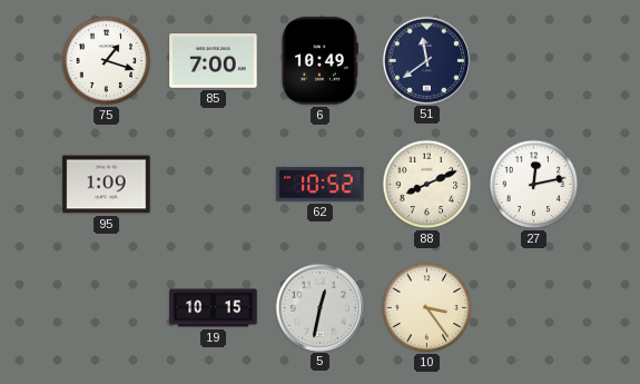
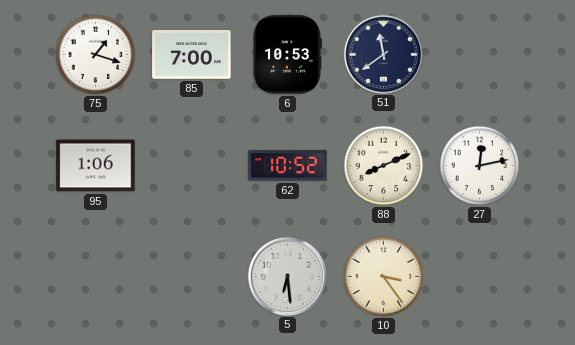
6: 10:49 -> 10:53
95: 1:09 -> 1:06
19: 10:15 -> none
5: 12:32 -> 6:29
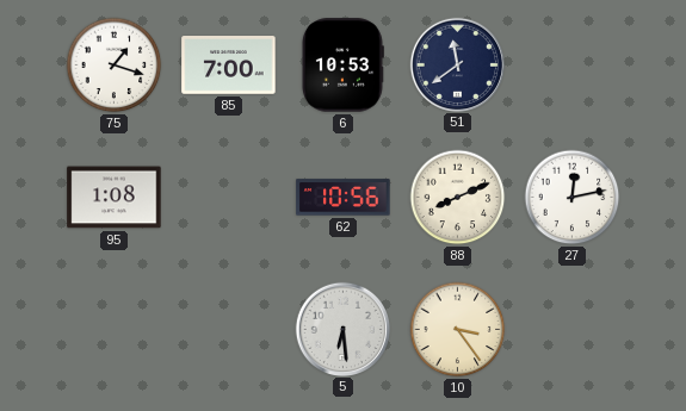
95: 1:06 -> 1:08
62: 10:52 -> 10:56
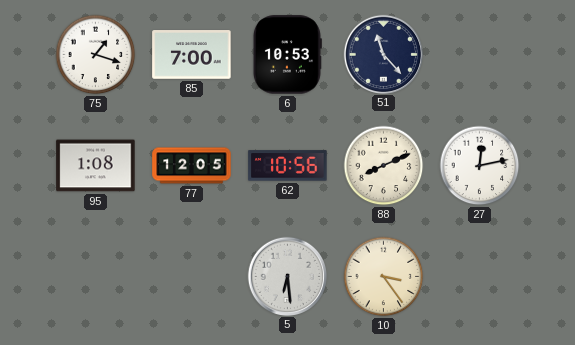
51: 11:39 -> 11:23
77: none -> 12:05
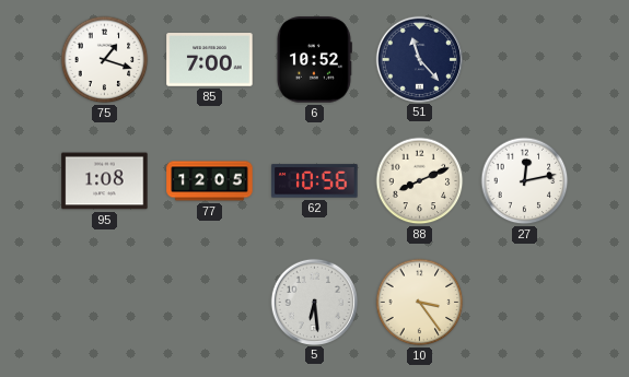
6: 10:53 -> 10:52
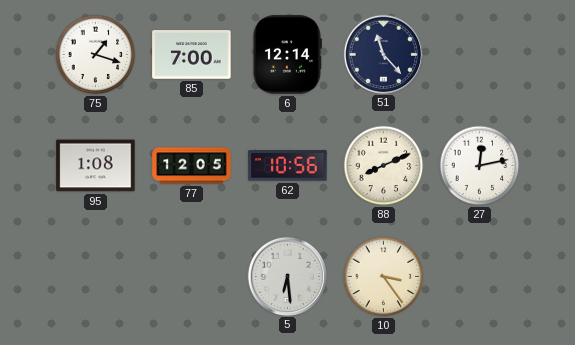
6: 10:52 -> 12:14
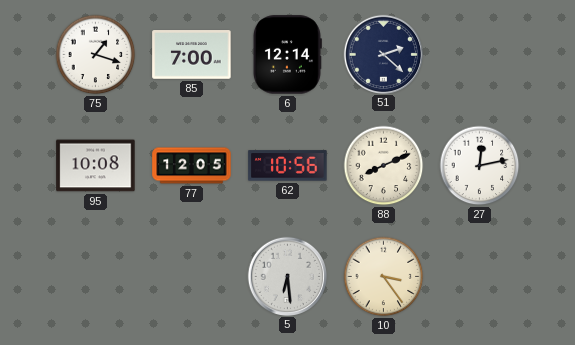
51: 11:23 -> 2:22
95: 1:08 -> 10:08
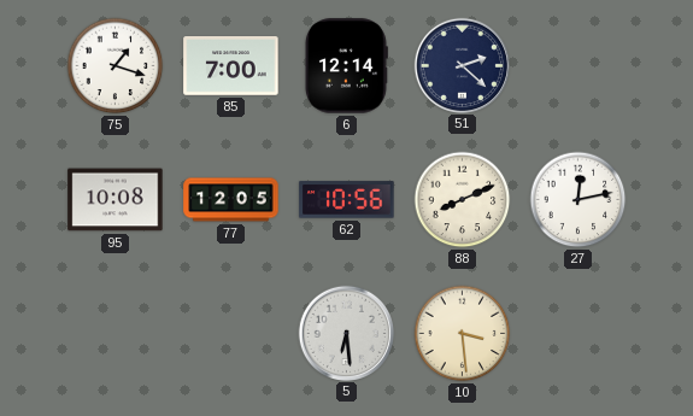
10: 3:24 -> 3:29
